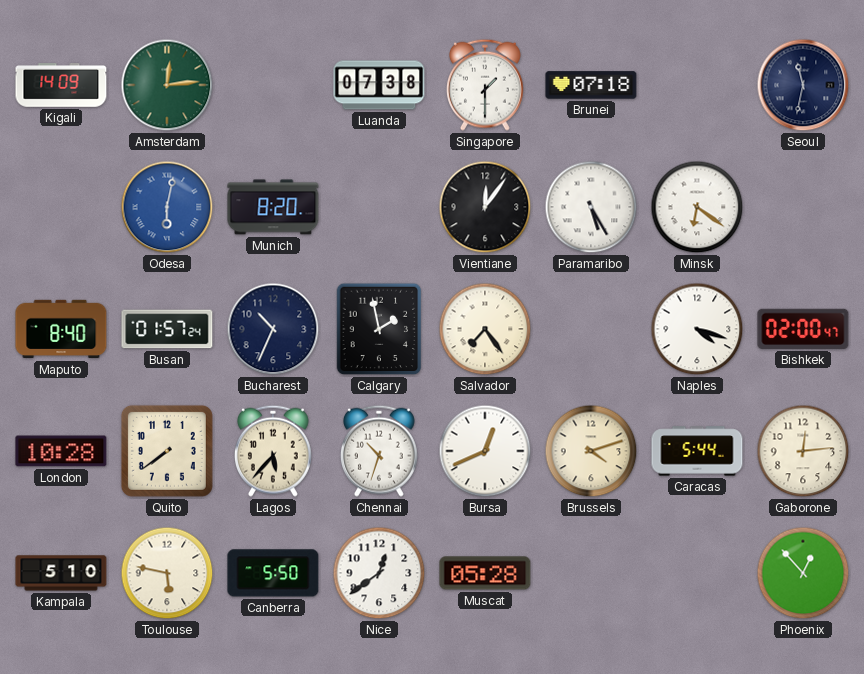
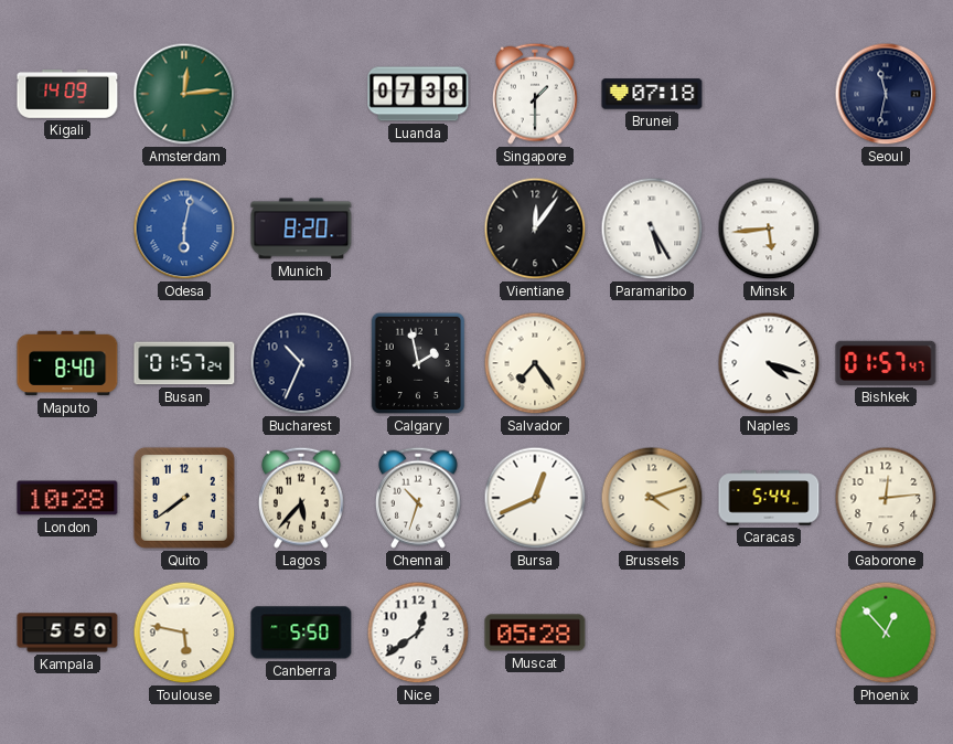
Minsk: 6:21 -> 5:44
Bishkek: 02:00 -> 01:57
Kampala: 5:10 -> 5:50
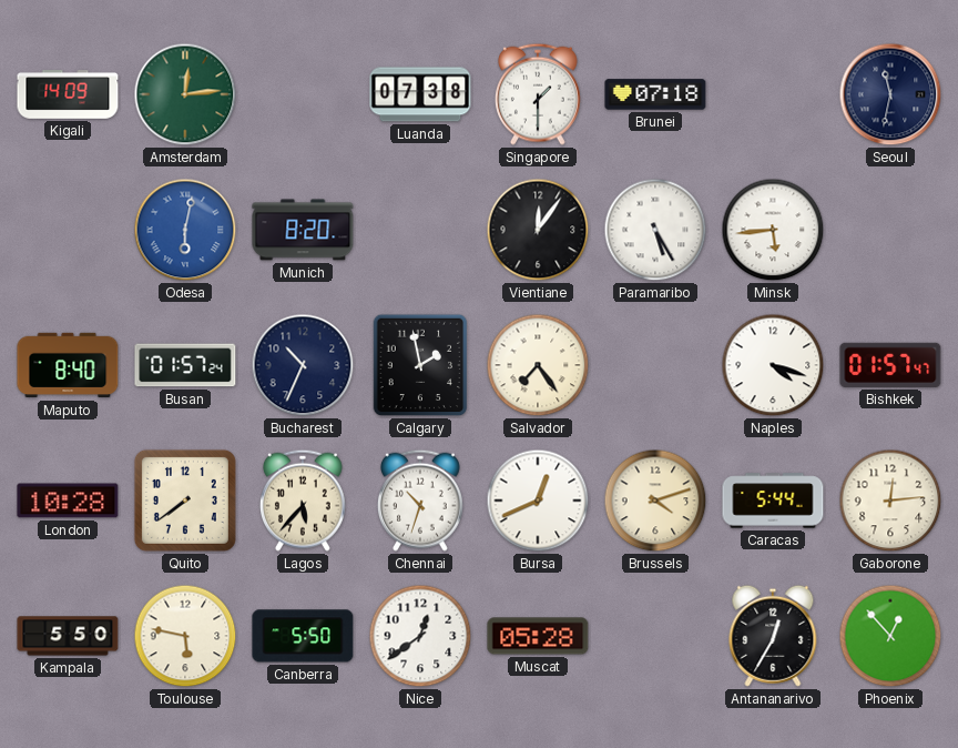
Antananarivo: none -> 12:35
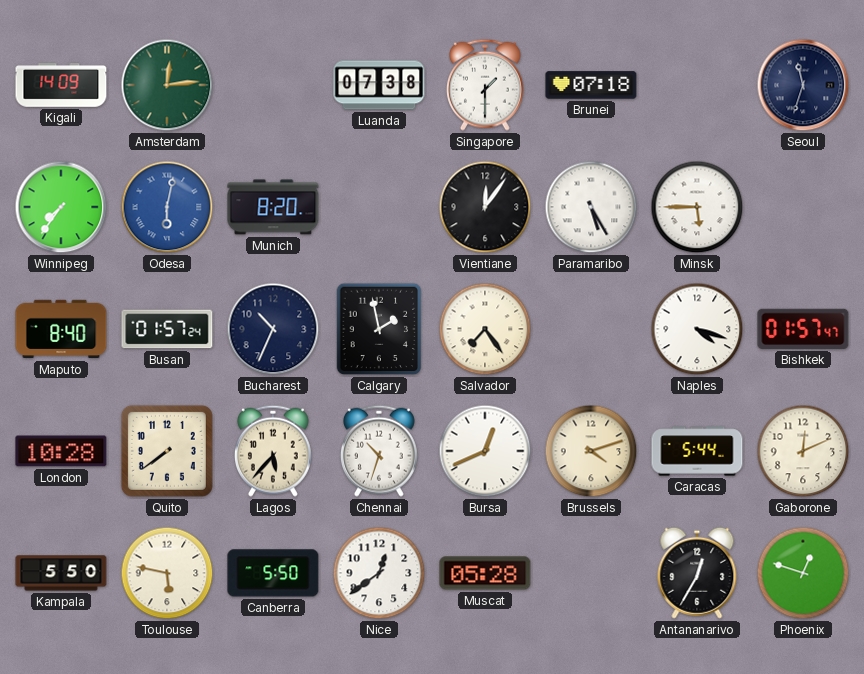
Seoul: 11:32 -> 11:33
Winnipeg: none -> 7:36
Minsk: 5:44 -> 5:45
Gaborone: 12:14 -> 12:11
Phoenix: 12:53 -> 12:48
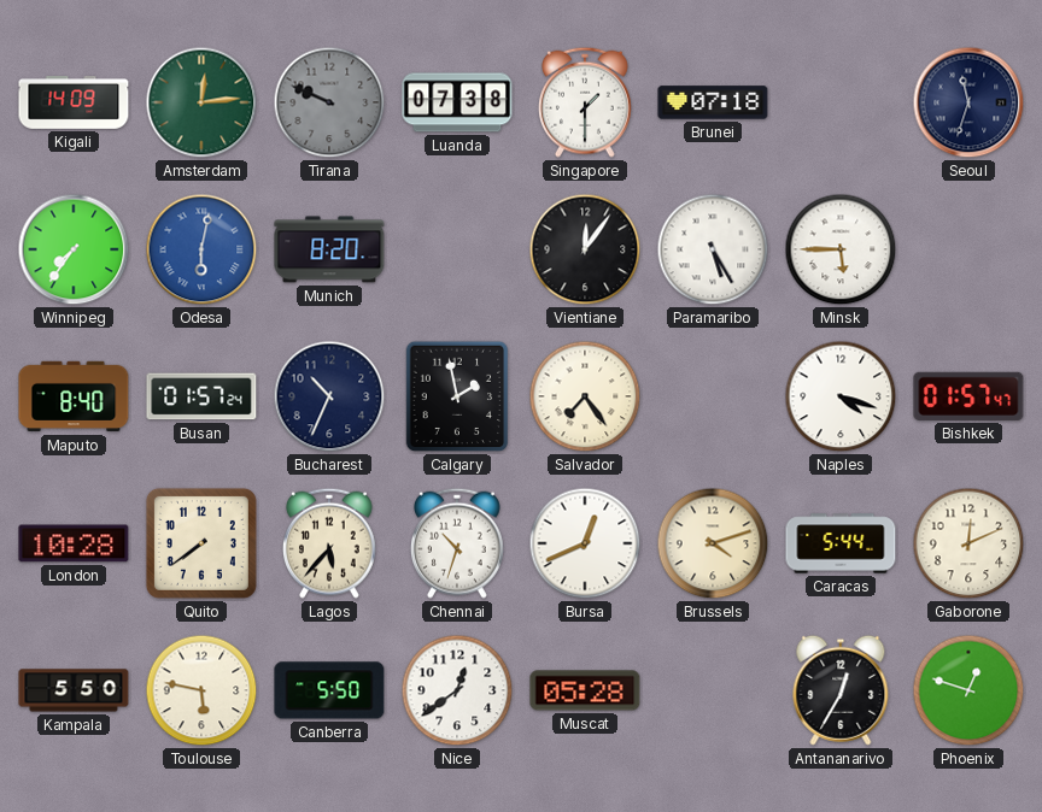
Tirana: none -> 9:49
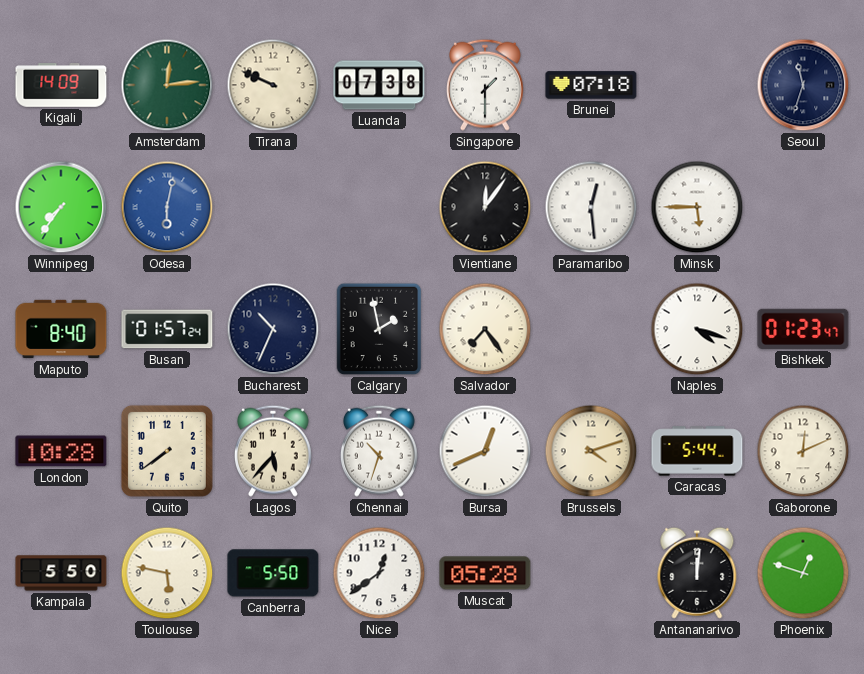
Tirana dial: grey -> cream
Munich: 8:20 -> none
Paramaribo: 5:25 -> 12:29
Bishkek: 01:57 -> 01:23
Antananarivo: 12:35 -> 12:01
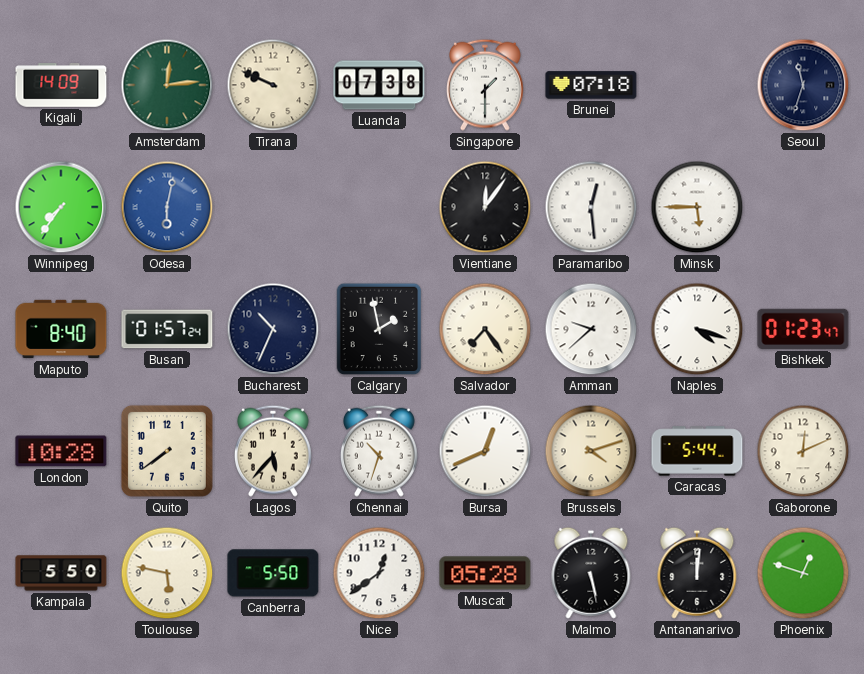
Amman: none -> 9:38
Malmo: none -> 5:28
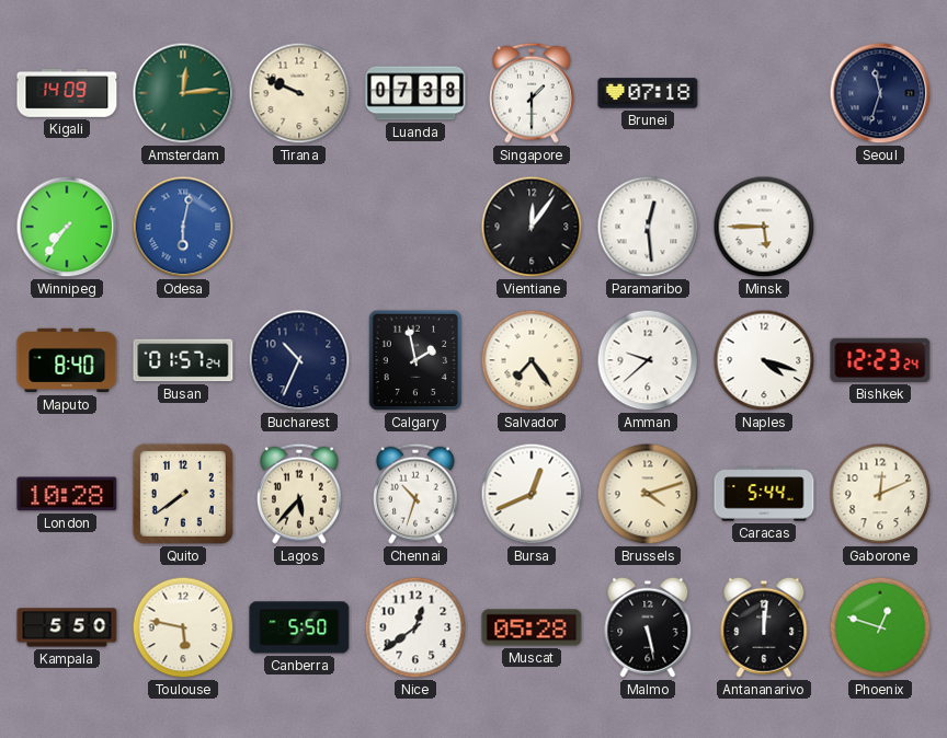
Bishkek: 01:23 -> 12:23
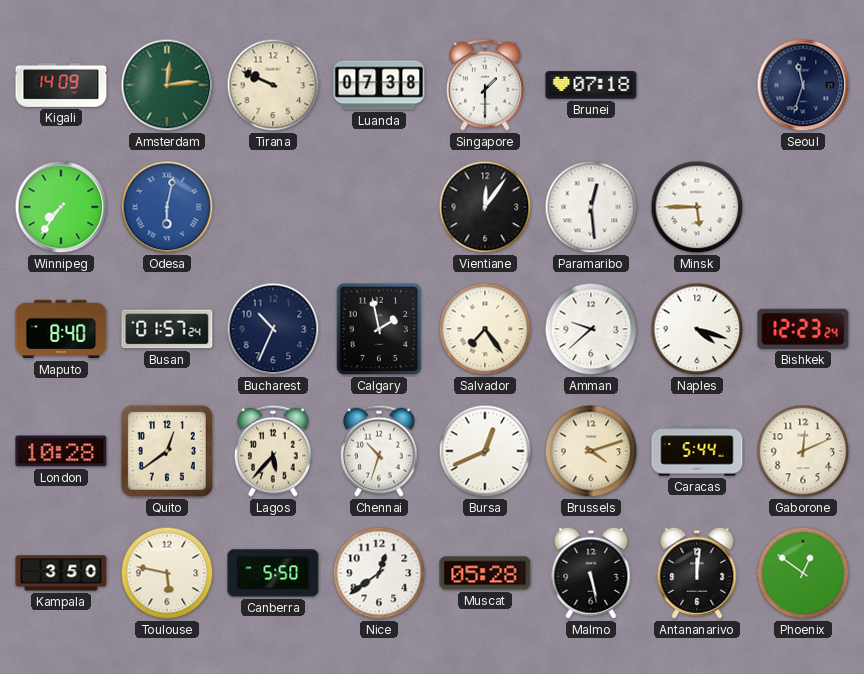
Quito: 7:39 -> 12:39
Kampala: 5:50 -> 3:50
Phoenix: 12:48 -> 12:51
